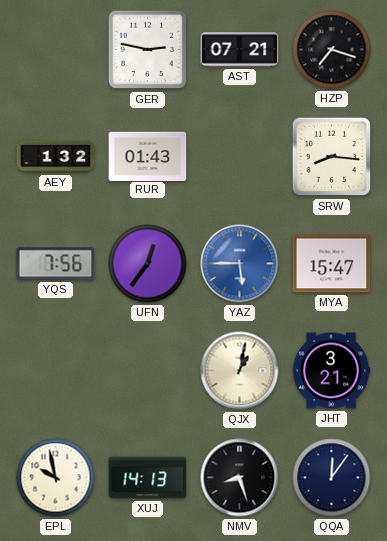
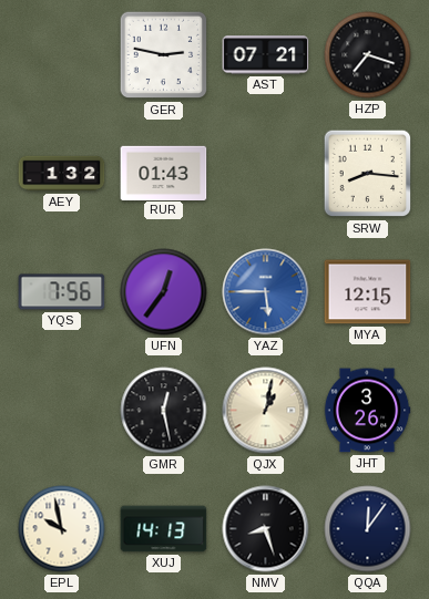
MYA: 15:47 -> 12:15
GMR: none -> 12:28
JHT: 3:21 -> 3:26
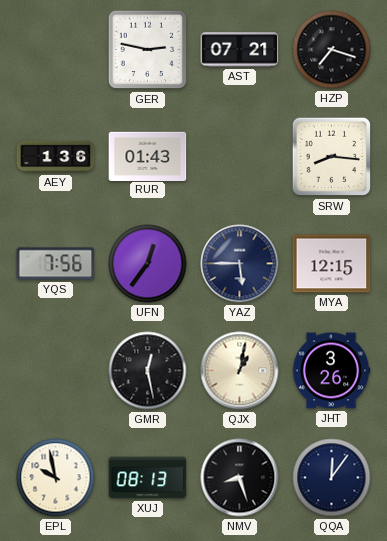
AEY: 1:32 -> 1:36
YAZ dial: blue -> navy
XUJ: 14:13 -> 08:13
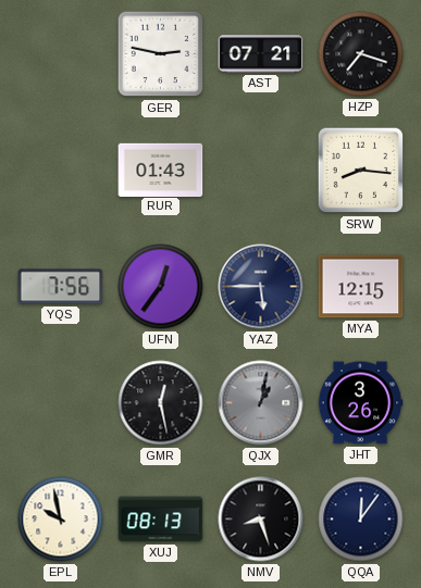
AEY: 1:36 -> none
QJX dial: cream -> grey
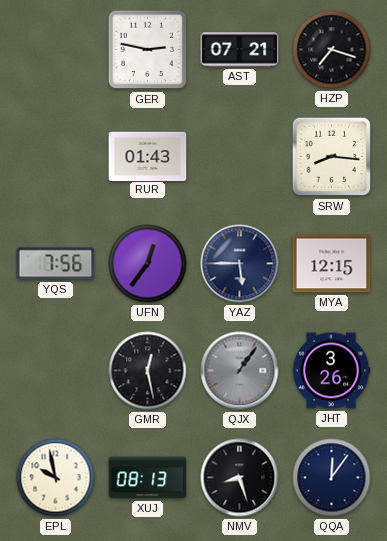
QJX: 1:02 -> 1:06
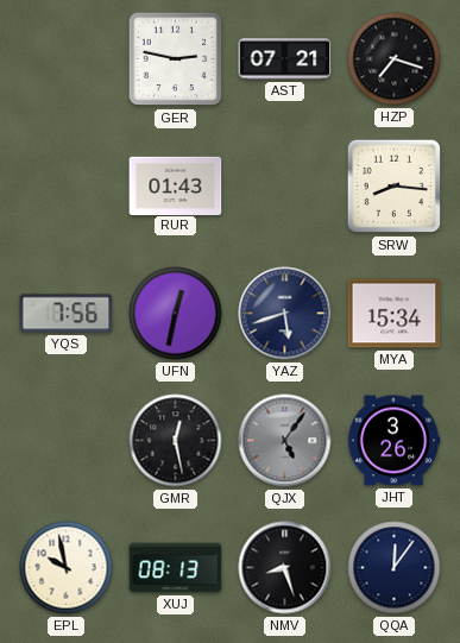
UFN: 12:36 -> 12:32
YAZ: 5:45 -> 5:42
MYA: 12:15 -> 15:34
QJX: 1:06 -> 5:06
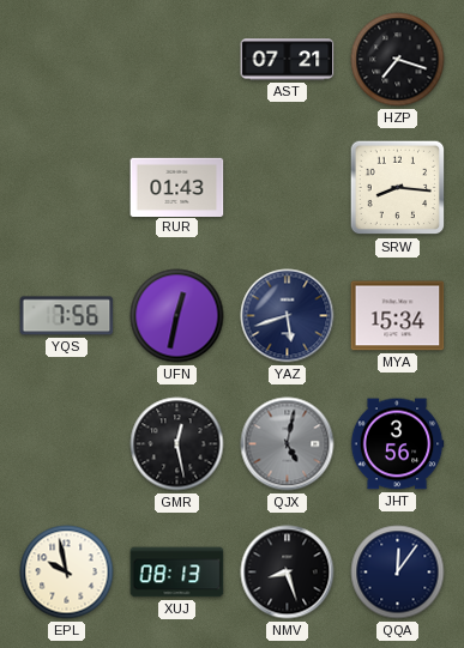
GER: 2:47 -> none
QJX: 5:06 -> 5:02
JHT: 3:26 -> 3:56
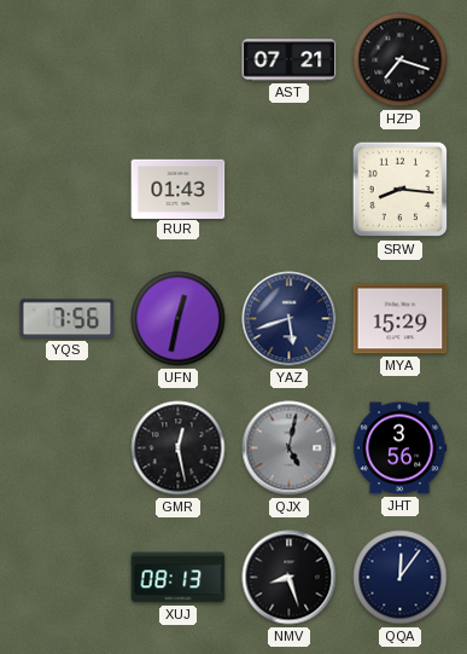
MYA: 15:34 -> 15:29
EPL: 9:58 -> none
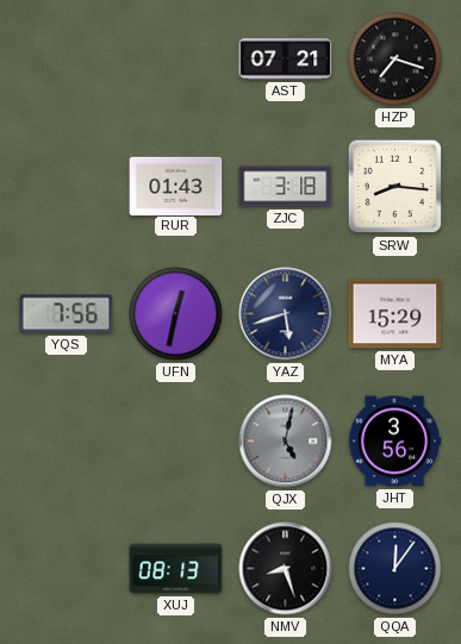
ZJC: none -> 3:18
GMR: 12:28 -> none
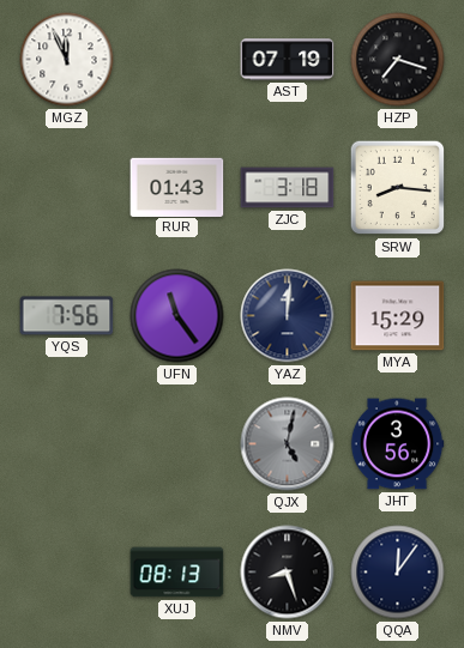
MGZ: none -> 11:56
AST: 07:21 -> 07:19
UFN: 12:32 -> 11:24
YAZ: 5:42 -> 12:01
